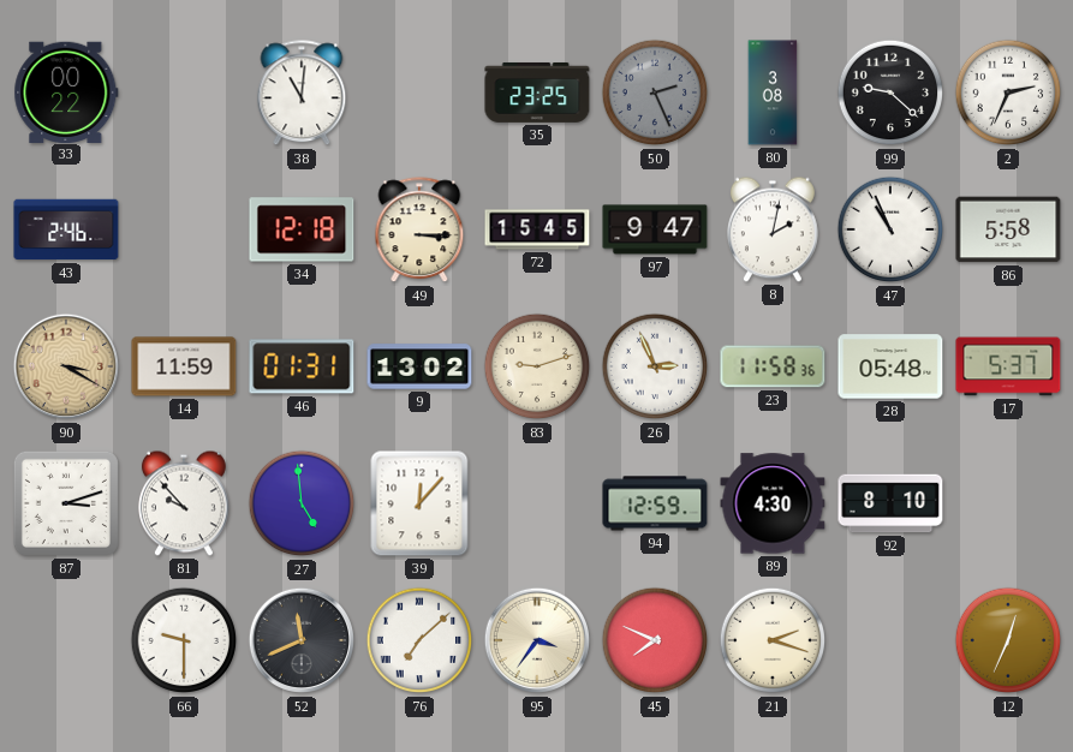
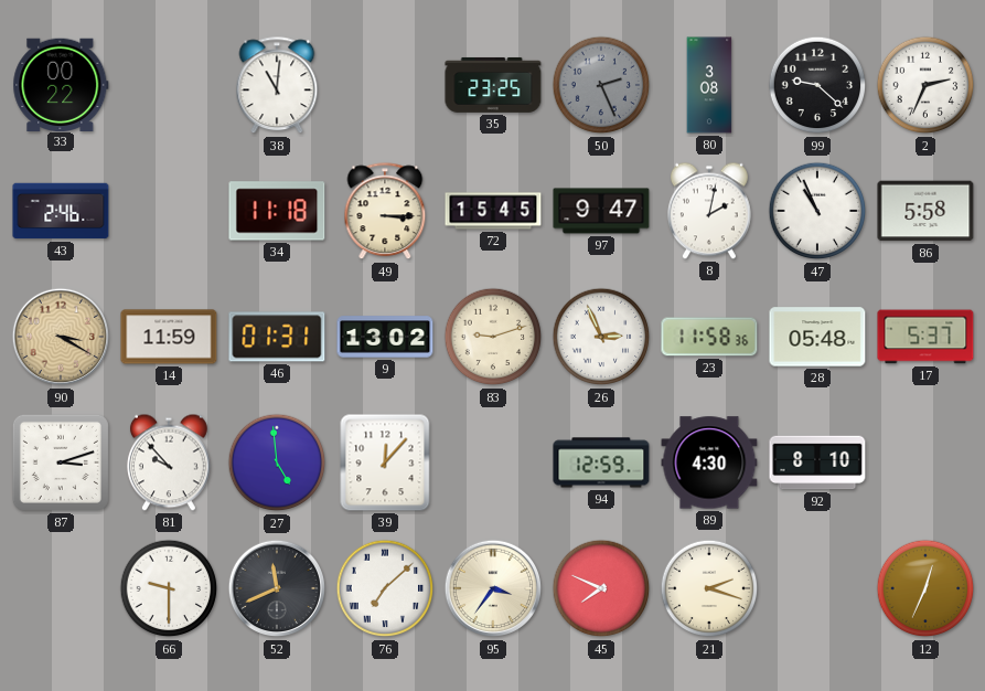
34: 12:18 -> 11:18
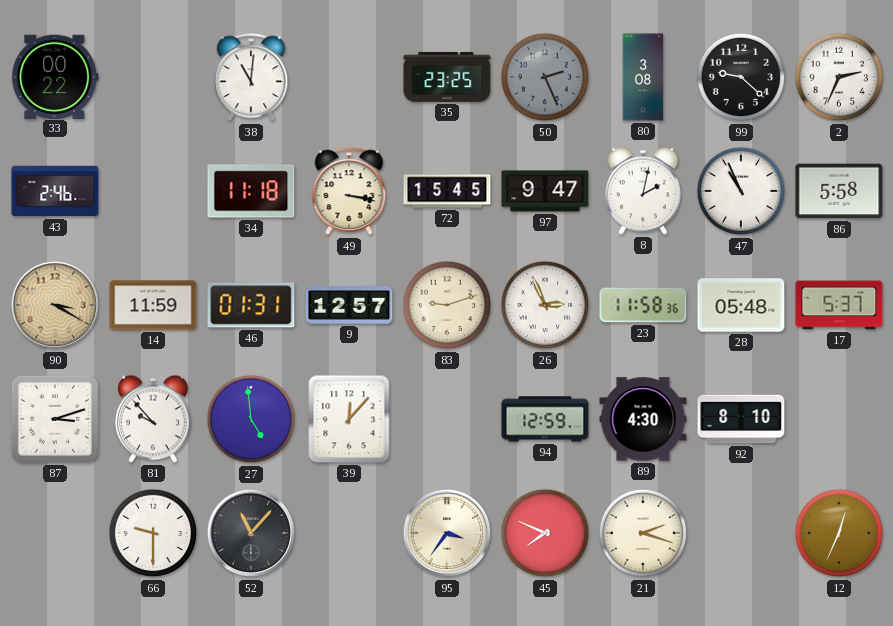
49: 3:15 -> 3:17
9: 13:02 -> 12:57
52: 11:41 -> 11:07
76: 7:08 -> none
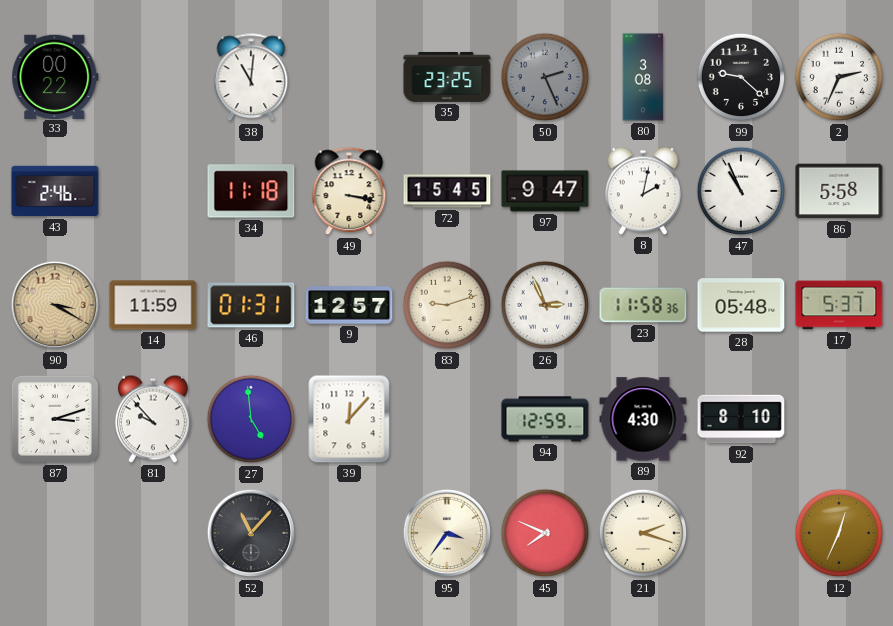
66: 9:30 -> none
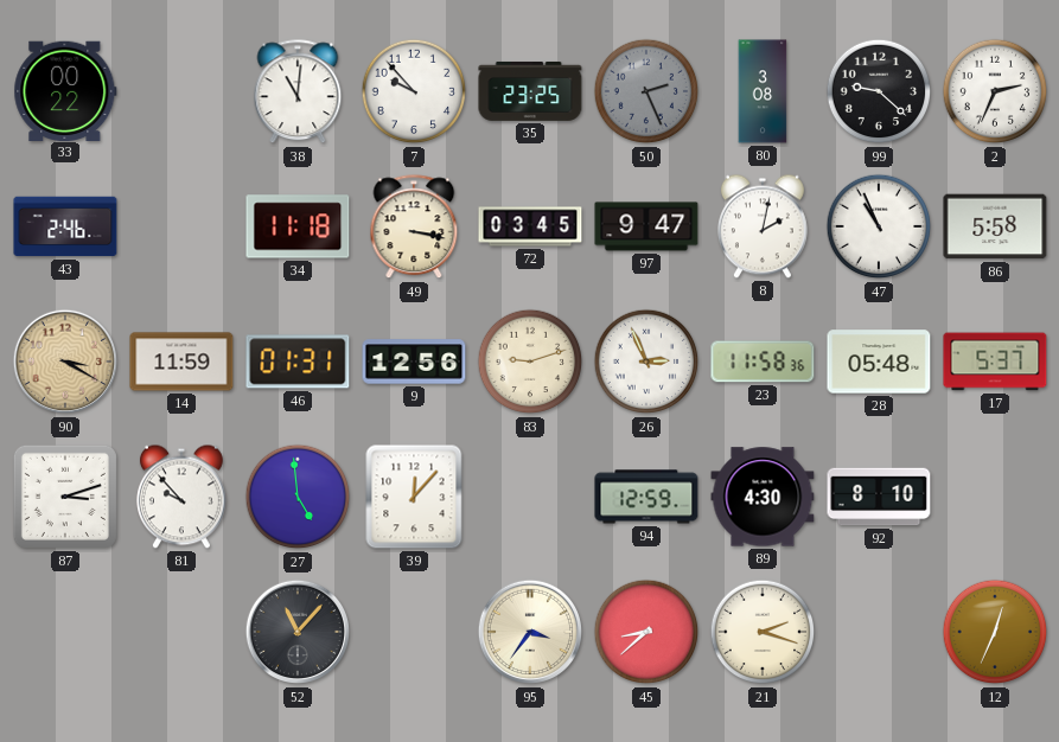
7: none -> 9:53
72: 15:45 -> 03:45
9: 12:57 -> 12:56
45: 7:49 -> 8:38
